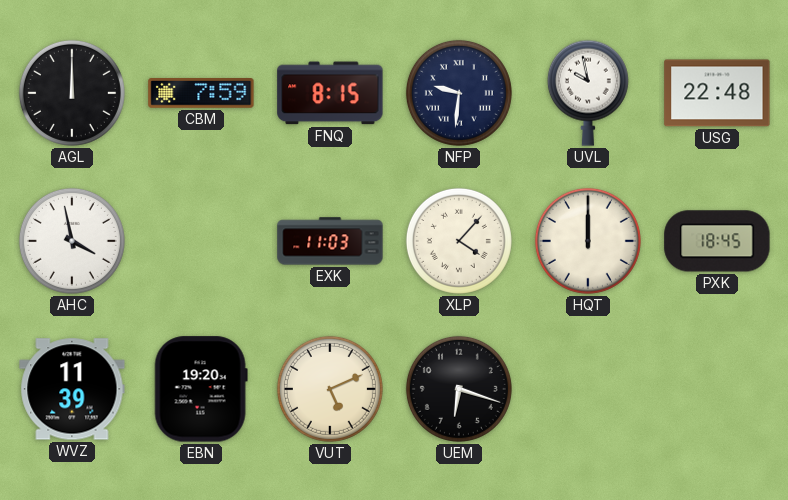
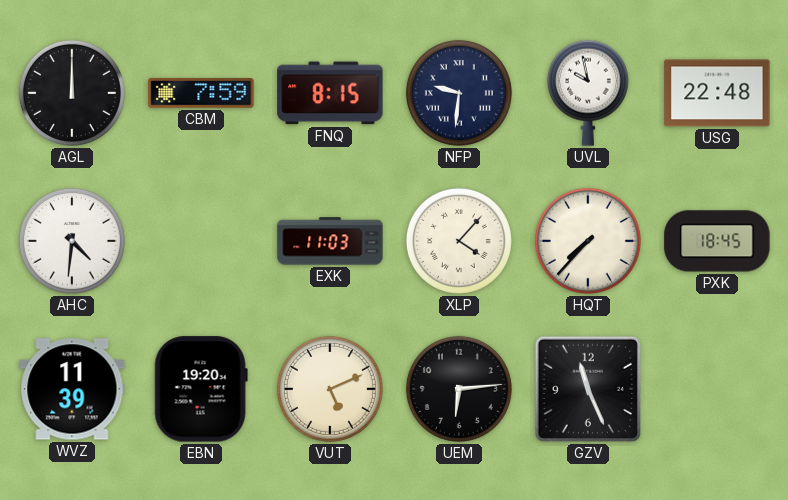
AHC: 3:58 -> 4:31
HQT: 12:00 -> 7:37
UEM: 6:18 -> 6:14
GZV: none -> 11:26
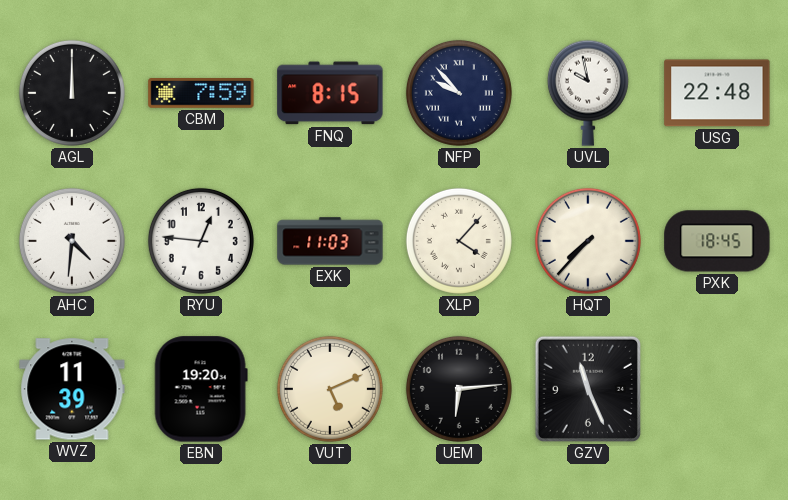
NFP: 9:31 -> 9:53
RYU: none -> 12:46
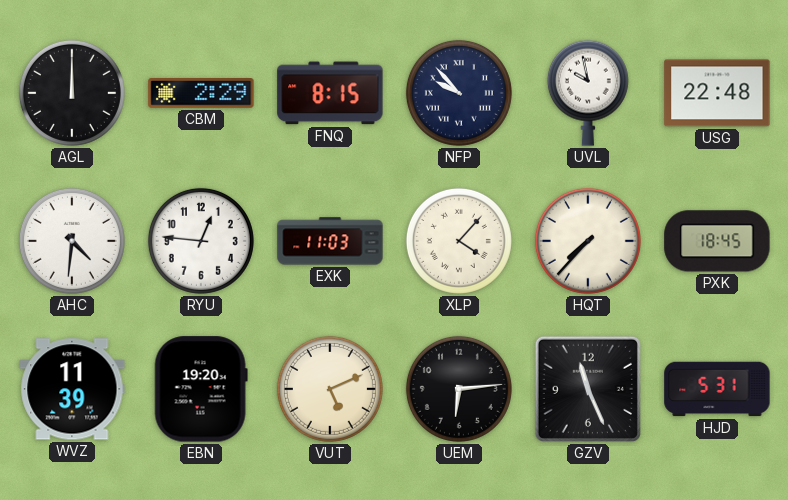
CBM: 7:59 -> 2:29
HJD: none -> 5:31
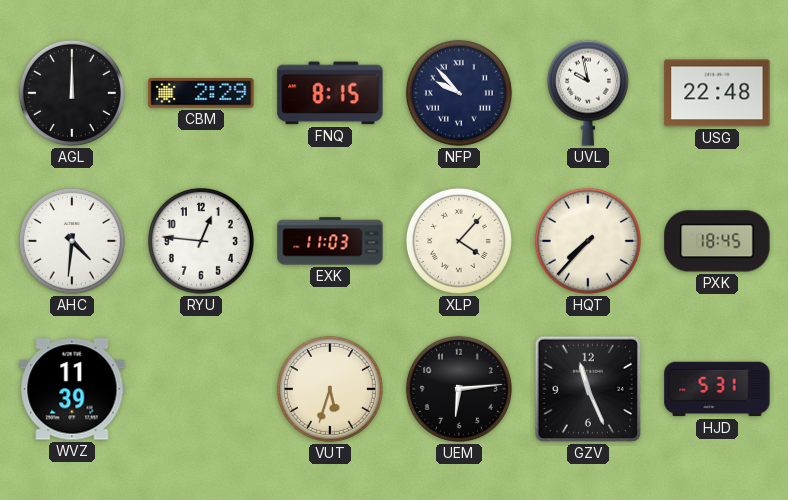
EBN: 19:20 -> none
VUT: 5:11 -> 5:33
